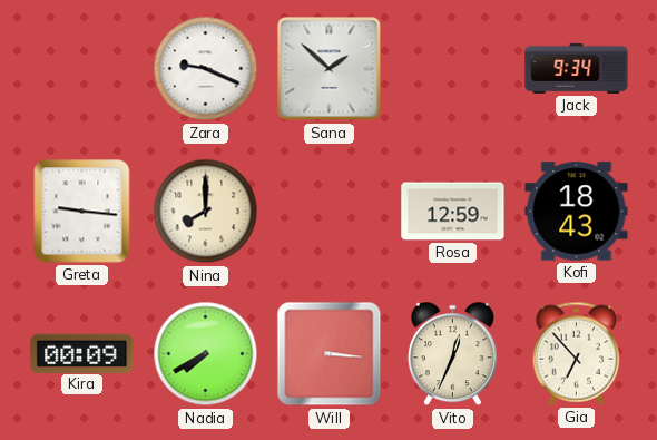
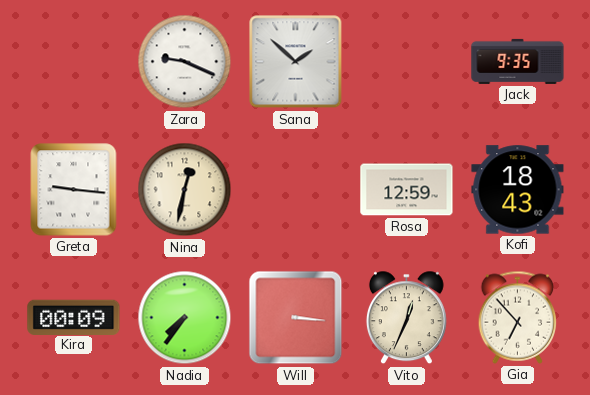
Jack: 9:34 -> 9:35
Nina: 8:00 -> 12:32
Nadia: 7:40 -> 7:36
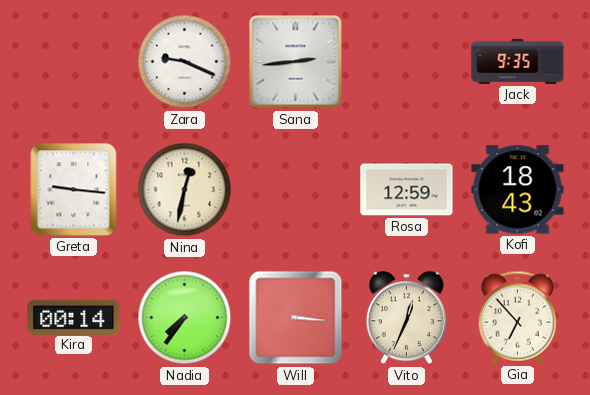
Sana: 1:52 -> 2:44
Kira: 00:09 -> 00:14
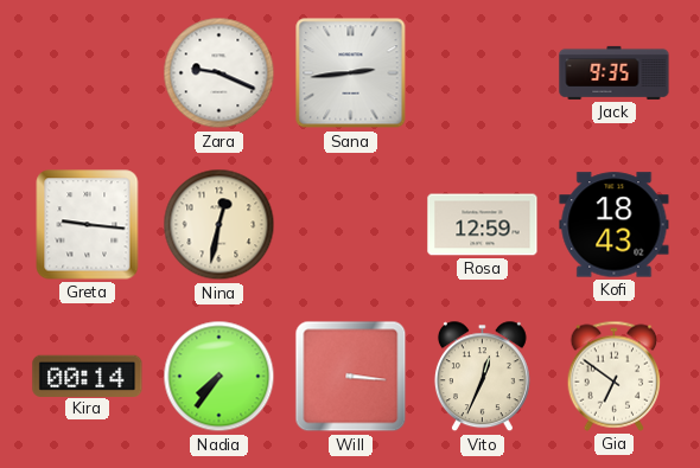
Gia: 6:53 -> 6:51
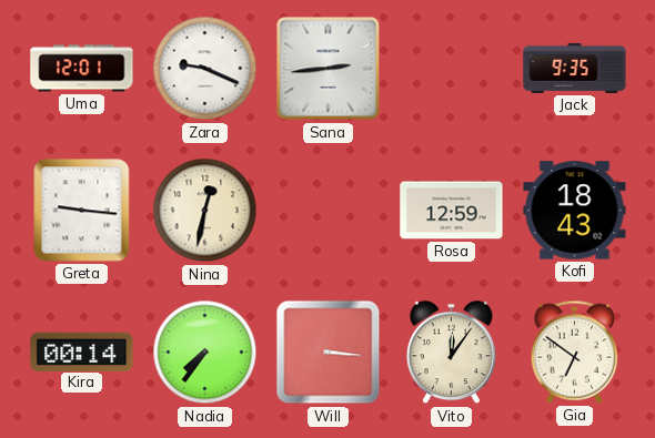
Uma: none -> 12:01
Vito: 12:34 -> 12:06
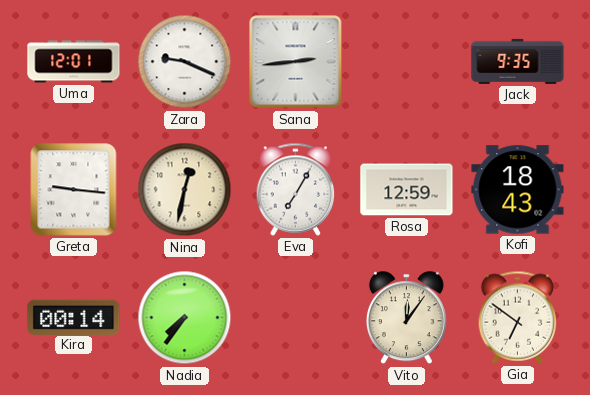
Eva: none -> 7:05
Will: 3:16 -> none
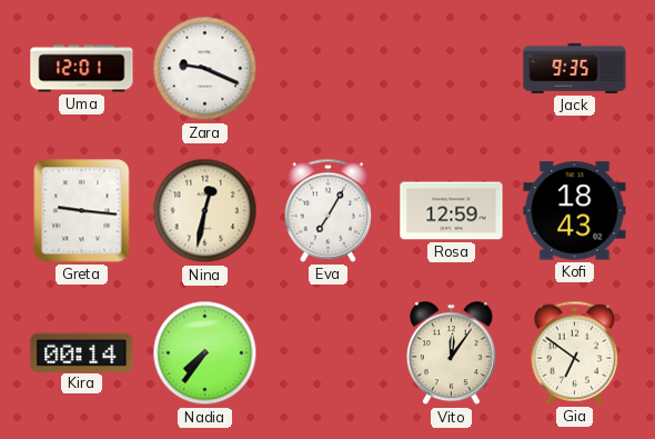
Sana: 2:44 -> none
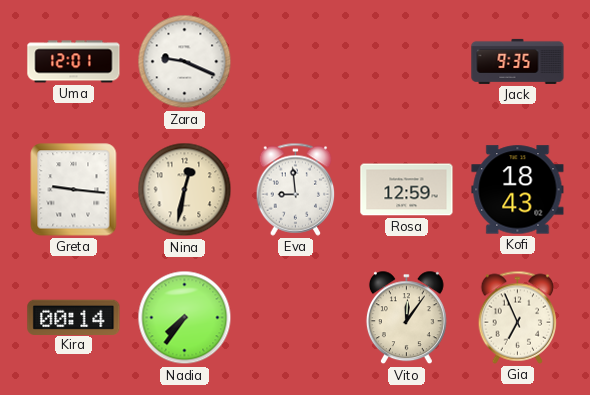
Eva: 7:05 -> 8:59
Gia: 6:51 -> 6:56
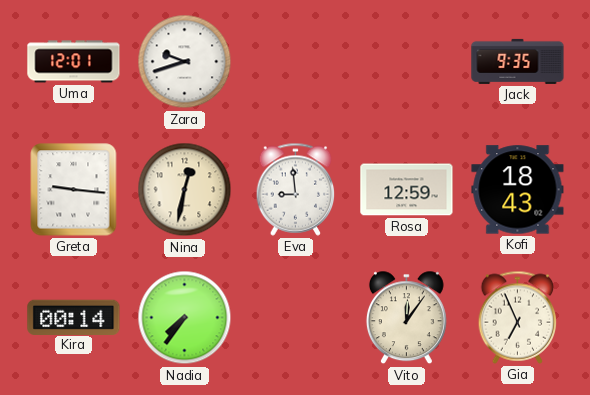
Zara: 9:19 -> 9:42
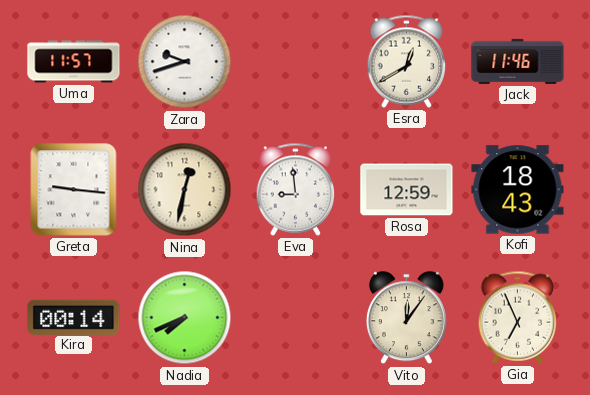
Uma: 12:01 -> 11:57
Esra: none -> 12:40
Jack: 9:35 -> 11:46
Nadia: 7:36 -> 7:41
